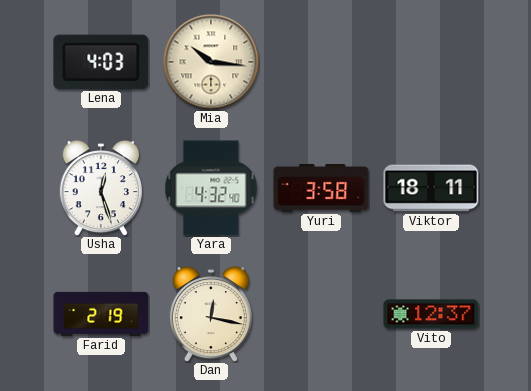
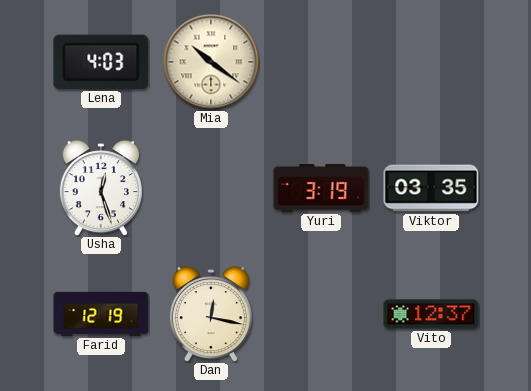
Mia: 10:16 -> 10:21
Yara: 4:32 -> none
Yuri: 3:58 -> 3:19
Viktor: 18:11 -> 03:35
Farid: 2:19 -> 12:19
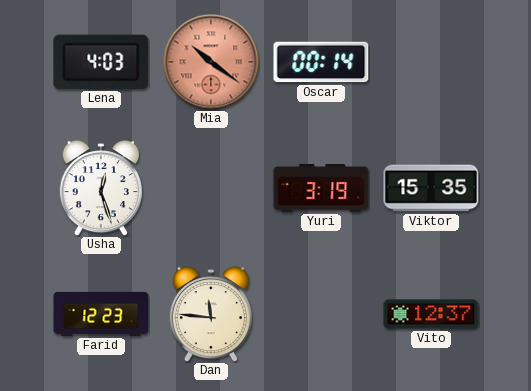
Mia dial: cream -> salmon
Oscar: none -> 00:14
Viktor: 03:35 -> 15:35
Farid: 12:19 -> 12:23
Dan: 12:17 -> 11:46
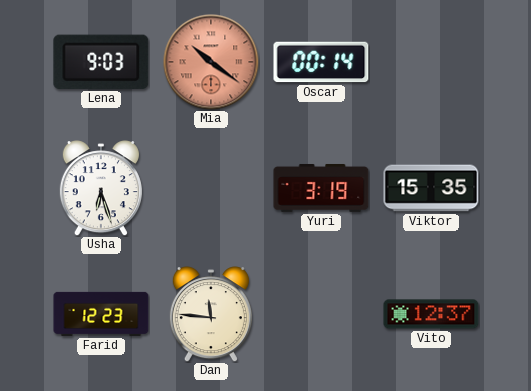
Lena: 4:03 -> 9:03
Usha: 12:27 -> 6:27
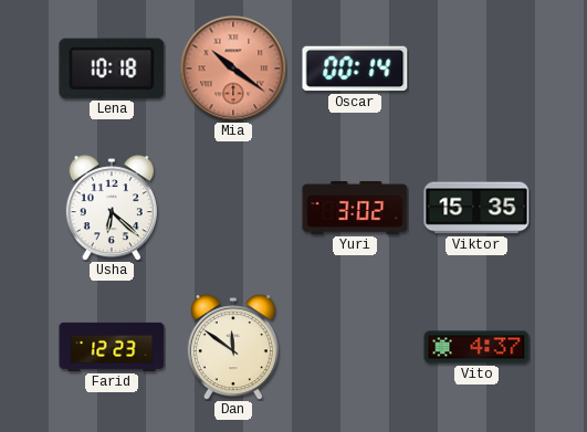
Lena: 9:03 -> 10:18
Usha: 6:27 -> 6:22
Yuri: 3:19 -> 3:02
Dan: 11:46 -> 11:51
Vito: 12:37 -> 4:37
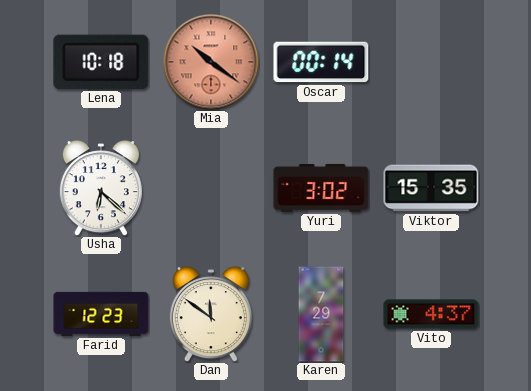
Karen: none -> 7:29
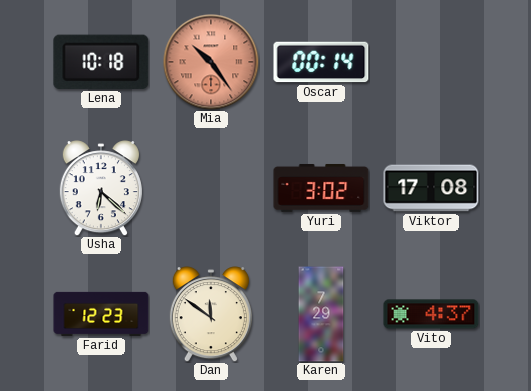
Mia: 10:21 -> 10:24
Viktor: 15:35 -> 17:08
